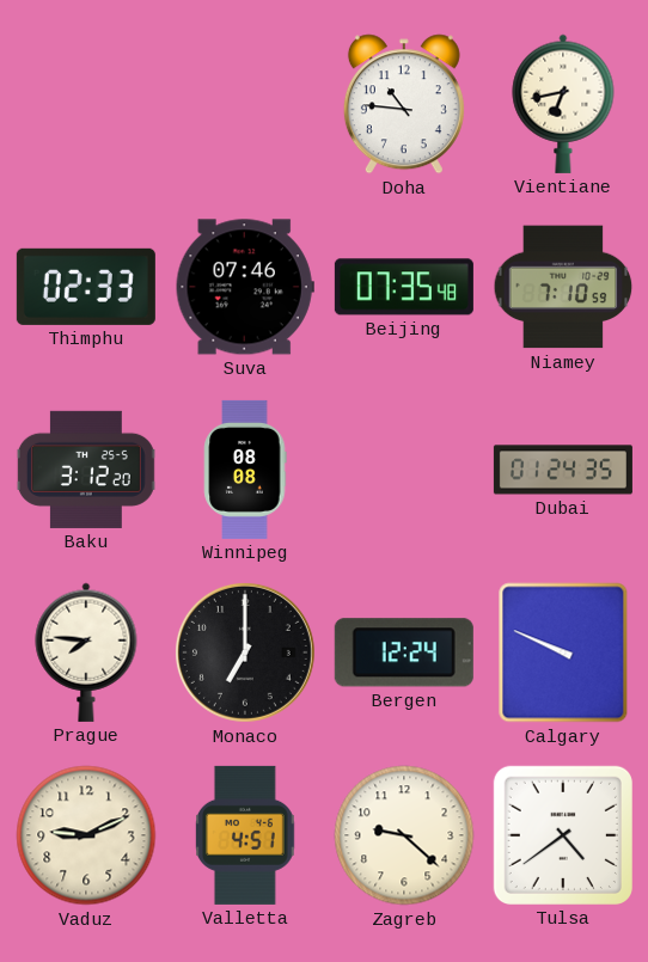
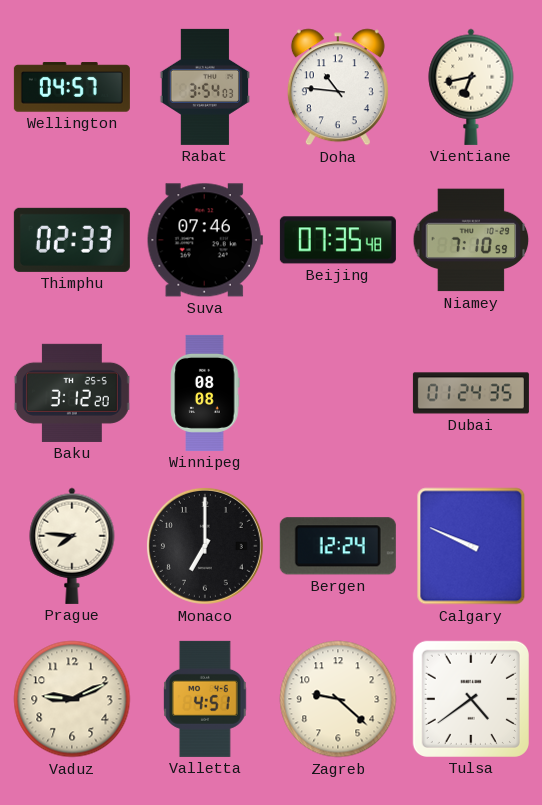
Wellington: none -> 04:57
Rabat: none -> 3:54
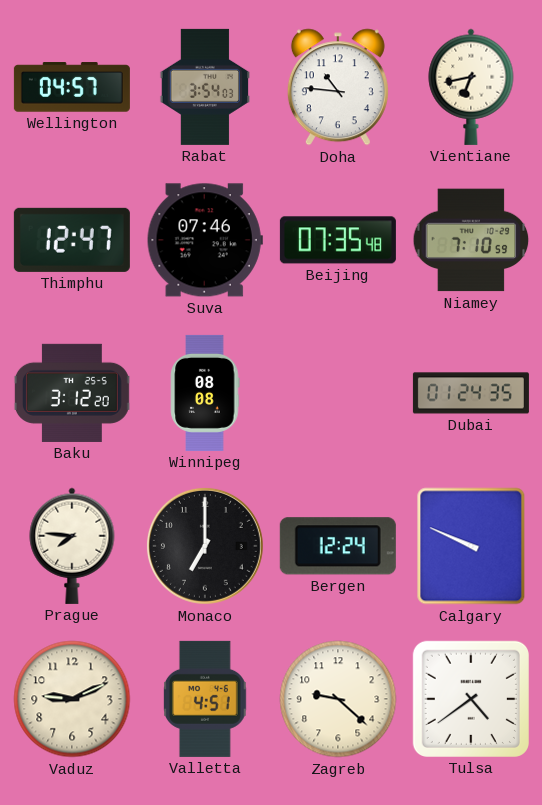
Thimphu: 02:33 -> 12:47
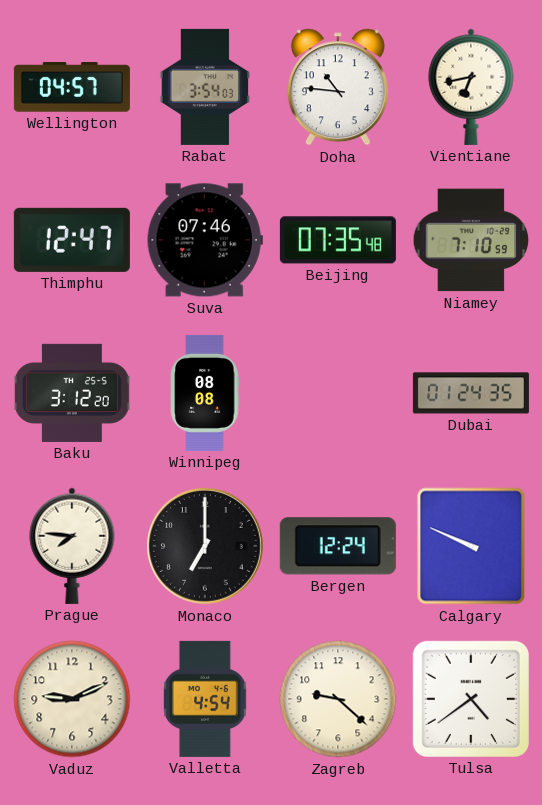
Valletta: 4:51 -> 4:54
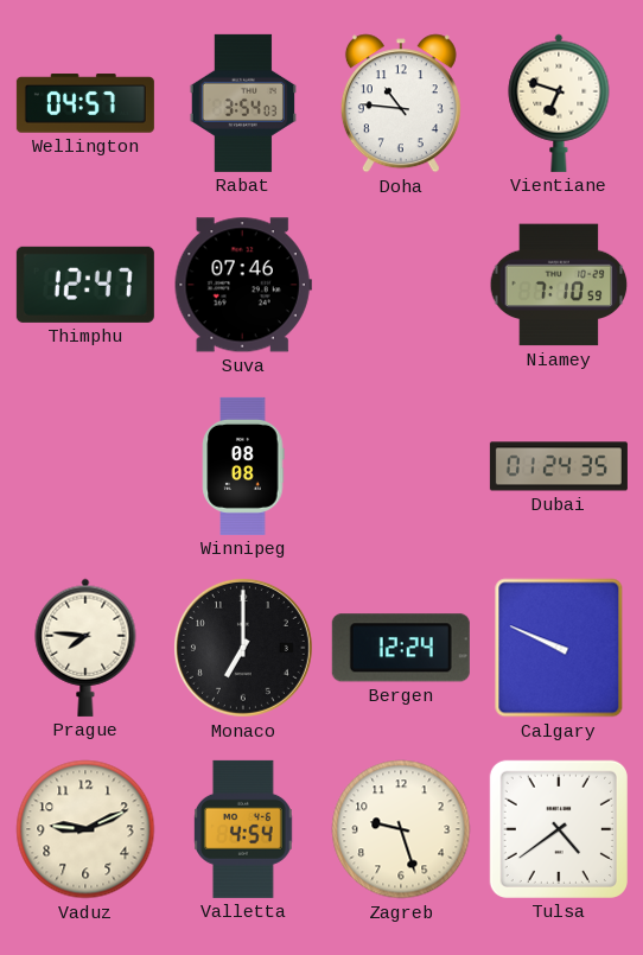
Vientiane: 6:43 -> 6:48
Beijing: 07:35 -> none
Baku: 3:12 -> none
Zagreb: 9:22 -> 9:27
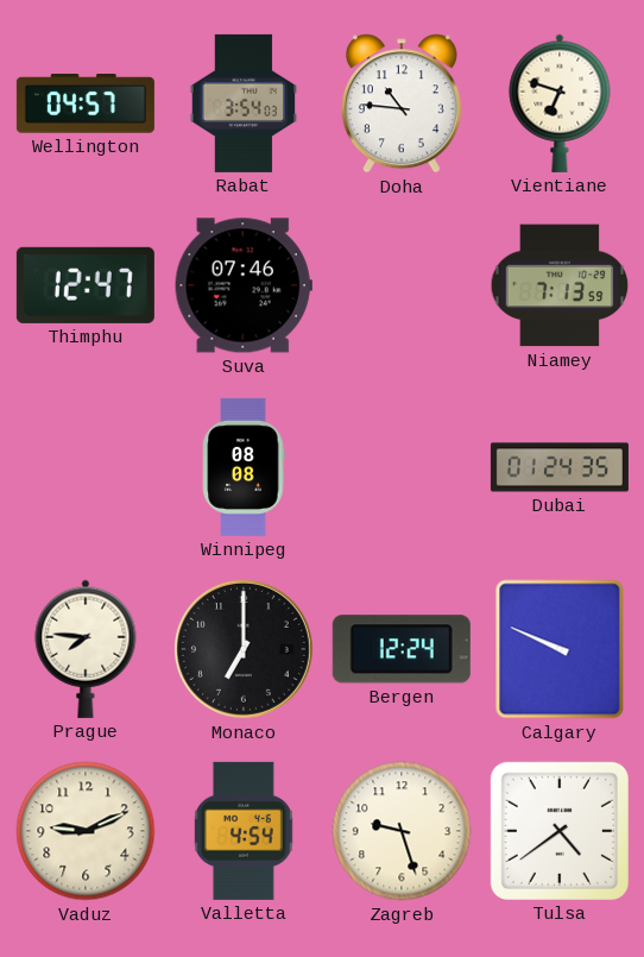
Niamey: 7:10 -> 7:13
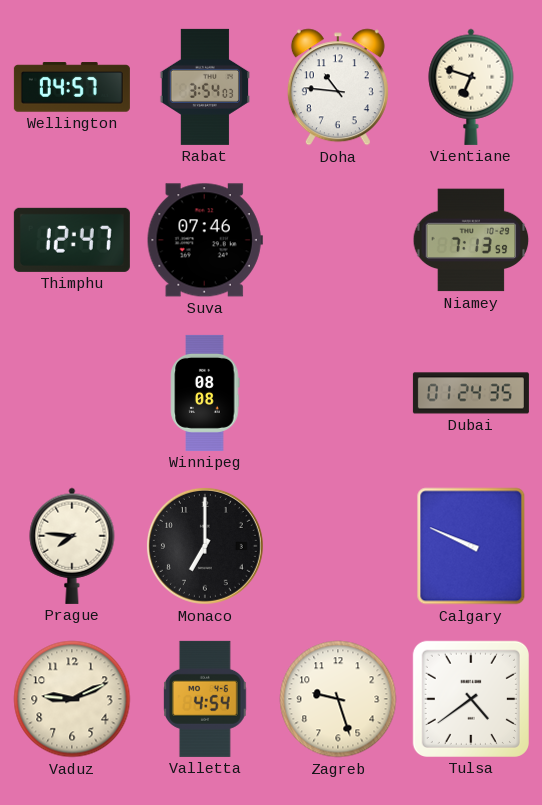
Bergen: 12:24 -> none
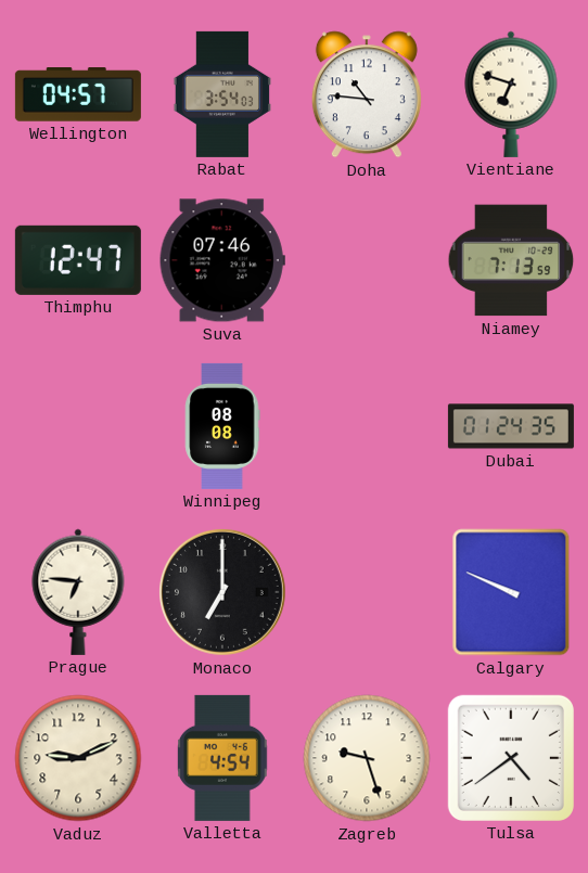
Prague: 7:46 -> 6:46
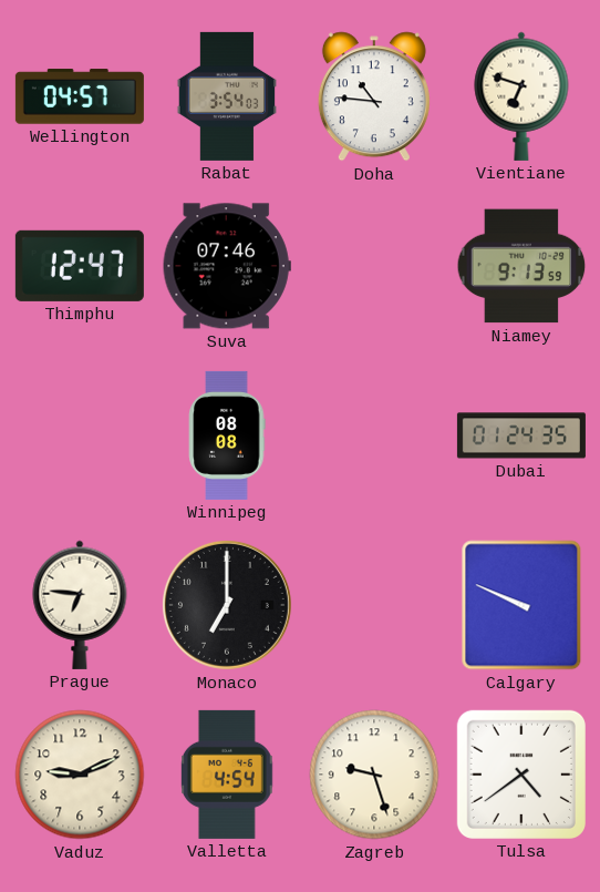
Niamey: 7:13 -> 9:13
